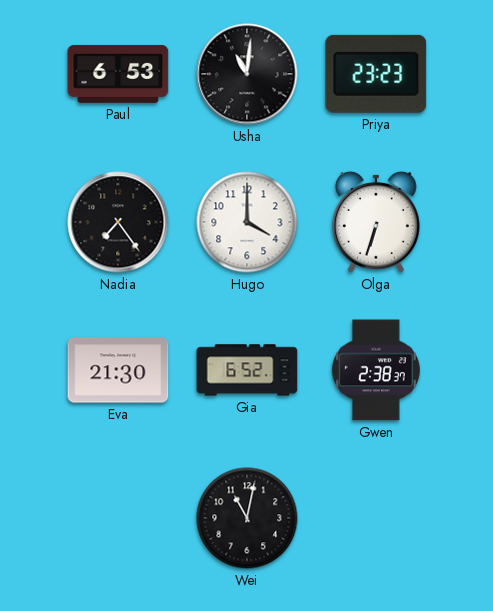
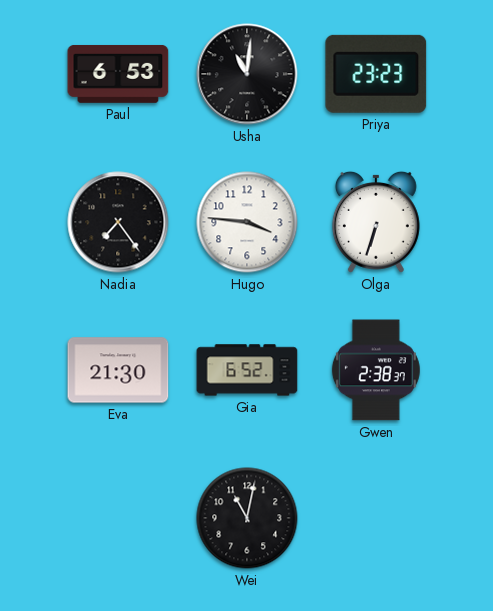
Hugo: 4:00 -> 3:46
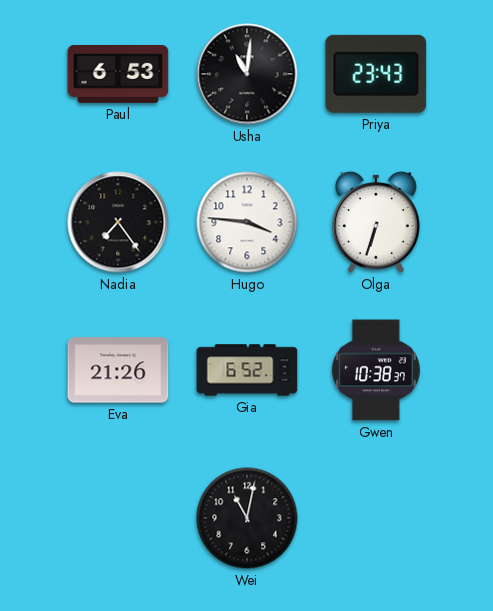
Priya: 23:23 -> 23:43
Eva: 21:30 -> 21:26
Gwen: 2:38 -> 10:38
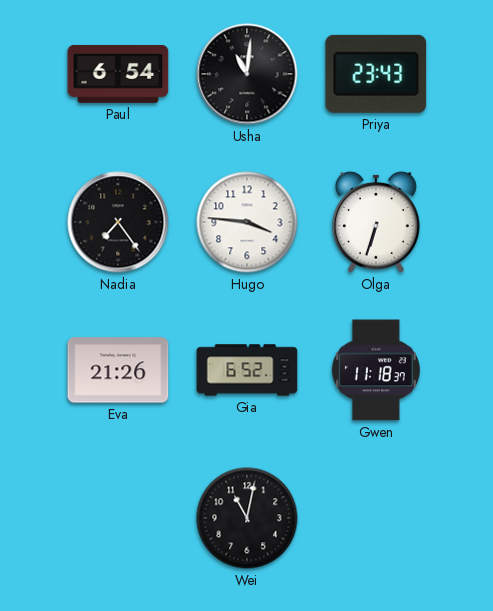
Paul: 6:53 -> 6:54
Gwen: 10:38 -> 11:18
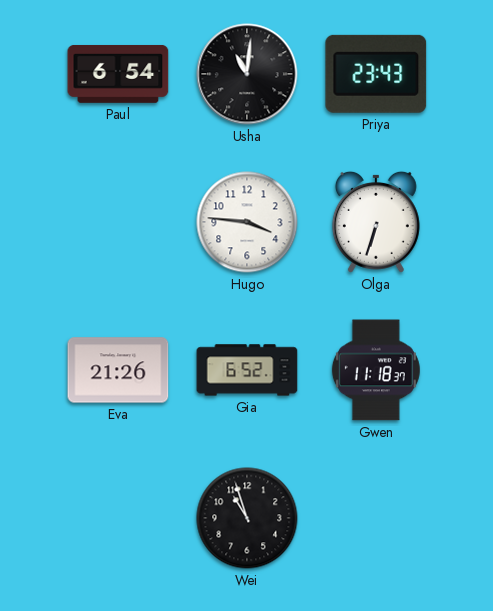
Nadia: 7:24 -> none
Wei: 11:02 -> 10:57
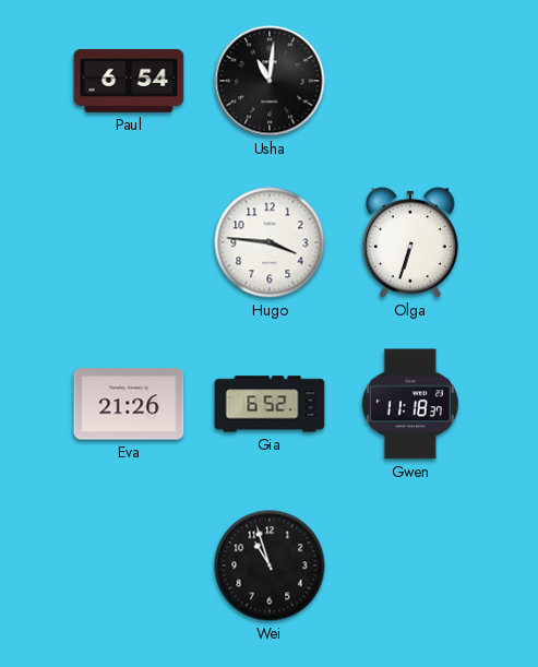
Priya: 23:43 -> none
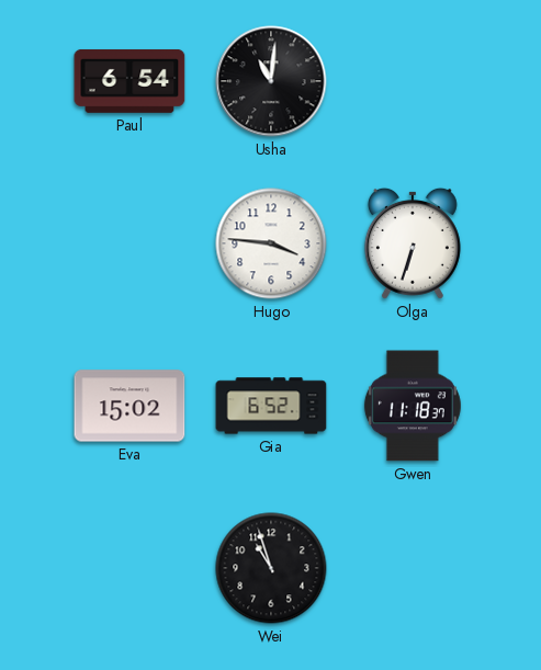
Eva: 21:26 -> 15:02
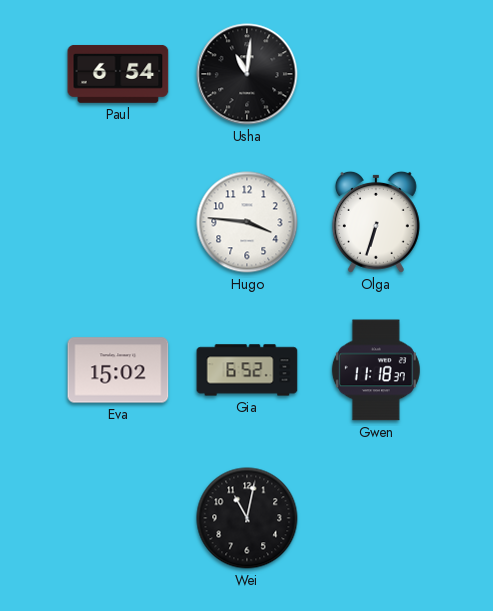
Wei: 10:57 -> 11:02
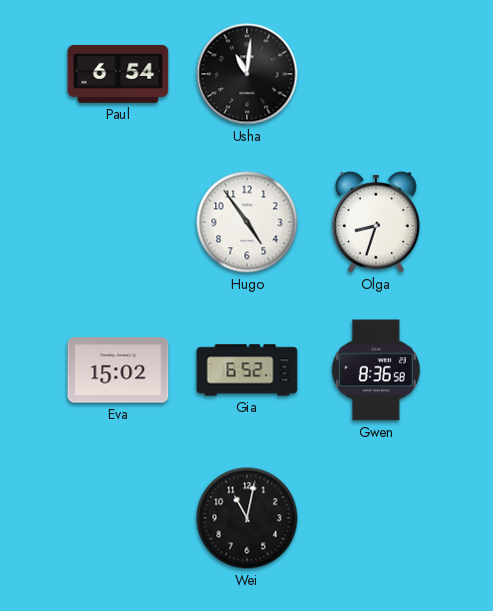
Hugo: 3:46 -> 4:54
Olga: 6:33 -> 8:33
Gwen: 11:18 -> 8:36
